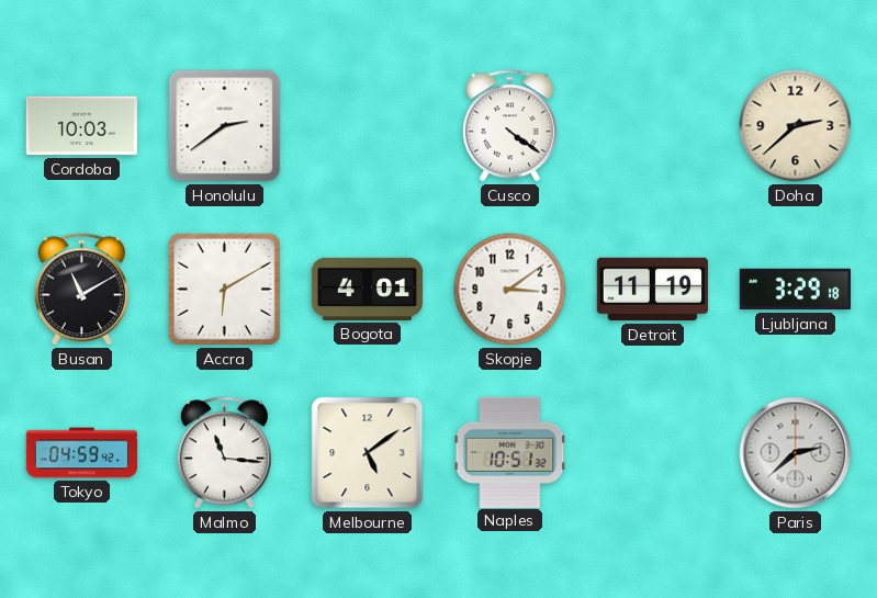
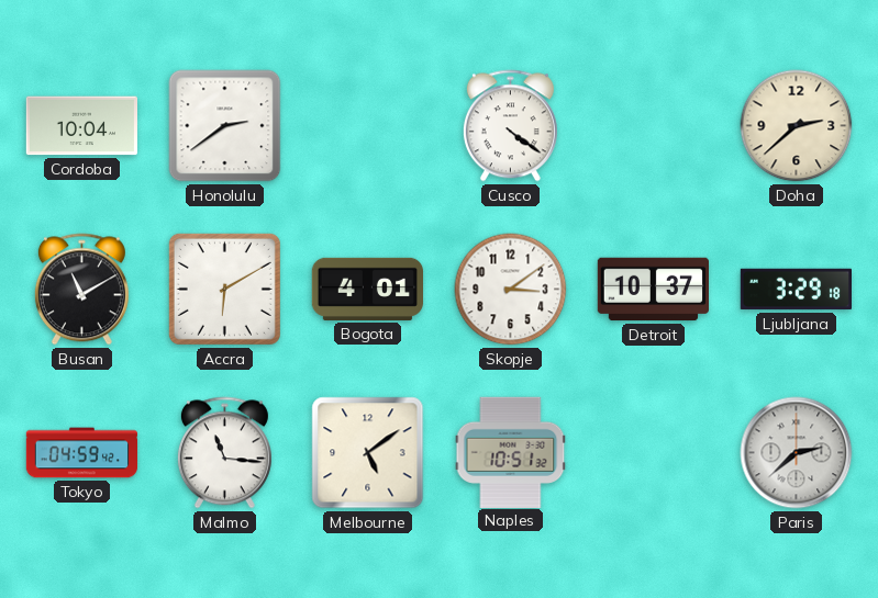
Cordoba: 10:03 -> 10:04
Detroit: 11:19 -> 10:37
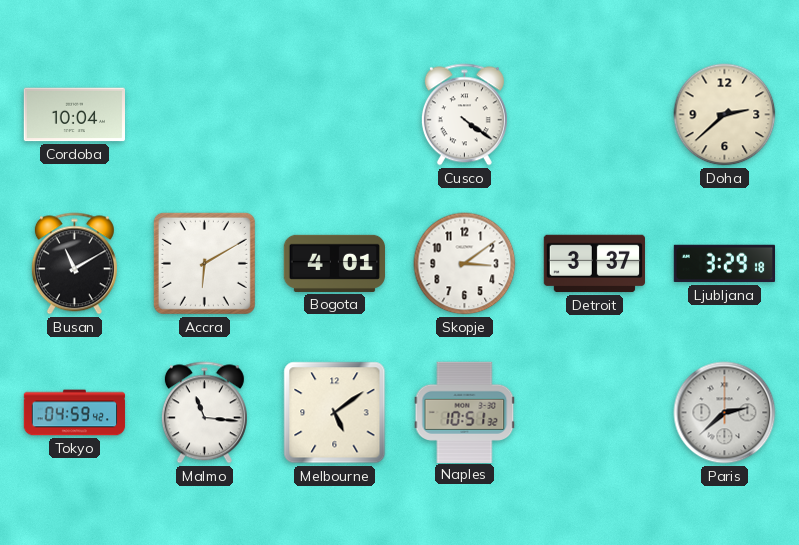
Honolulu: 2:39 -> none
Detroit: 10:37 -> 3:37
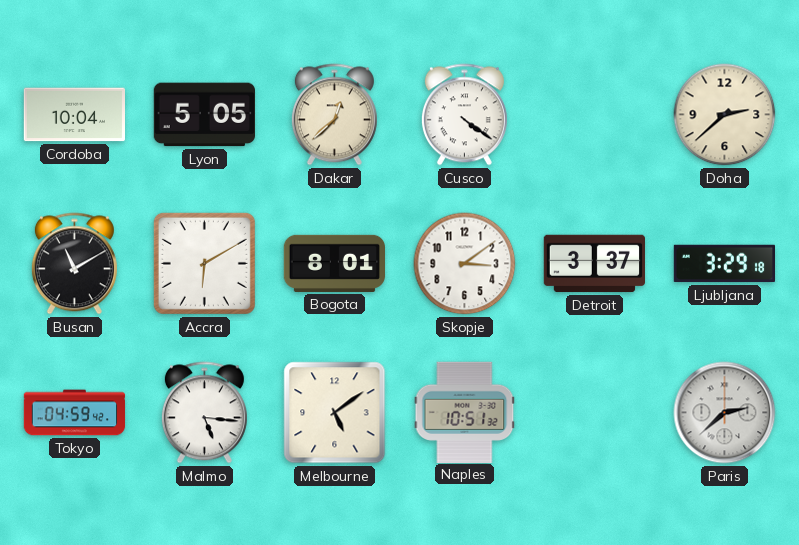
Lyon: none -> 5:05
Dakar: none -> 12:38
Bogota: 4:01 -> 8:01
Malmo: 11:16 -> 5:16
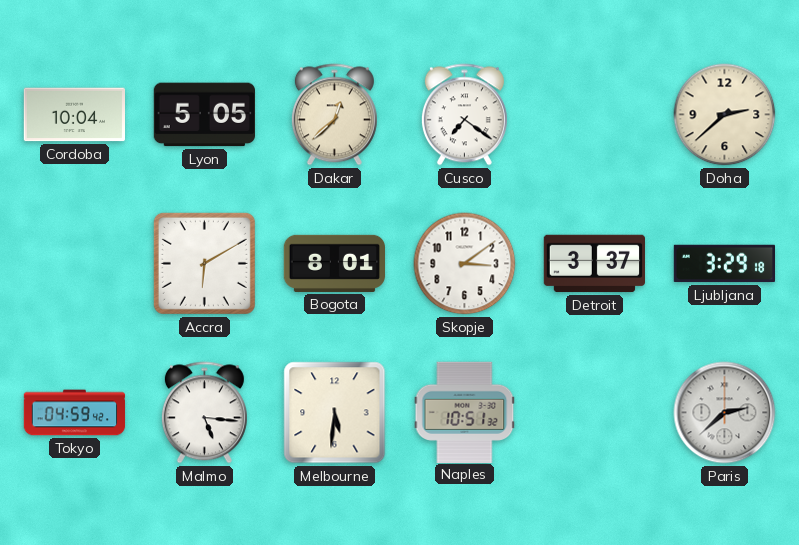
Cusco: 4:21 -> 7:21
Busan: 11:10 -> none
Melbourne: 5:09 -> 5:31
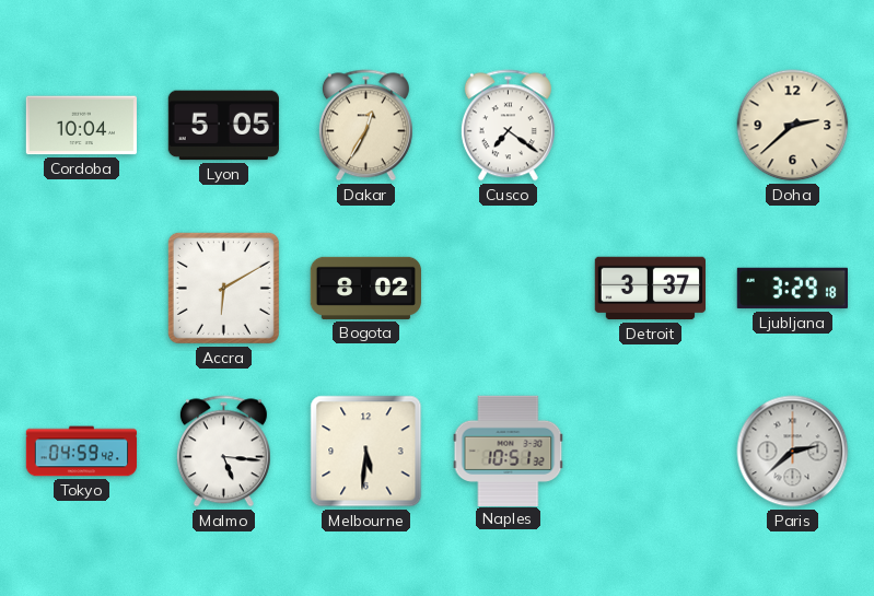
Dakar: 12:38 -> 12:35
Bogota: 8:01 -> 8:02
Skopje: 3:09 -> none
